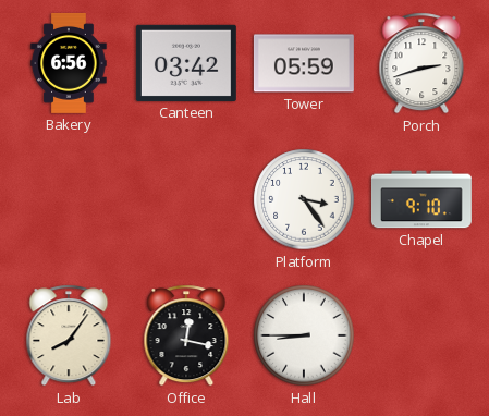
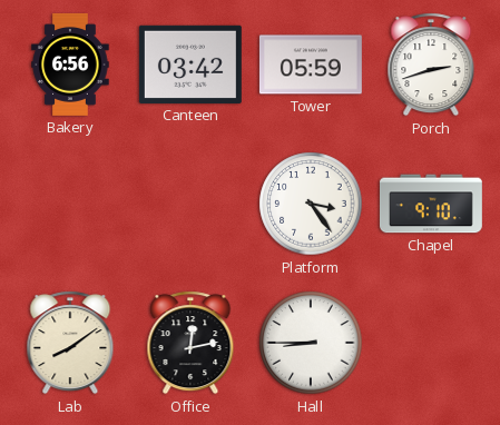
Lab: 8:06 -> 8:09
Office: 12:17 -> 12:13
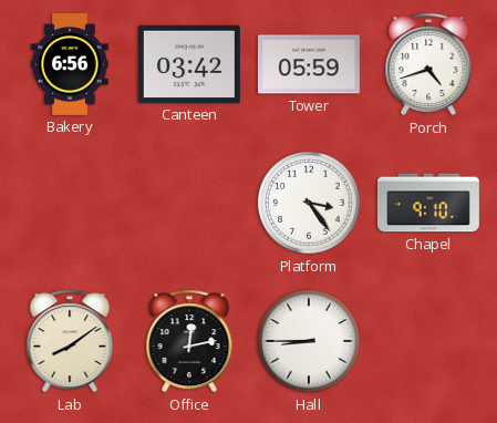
Porch: 2:42 -> 4:42
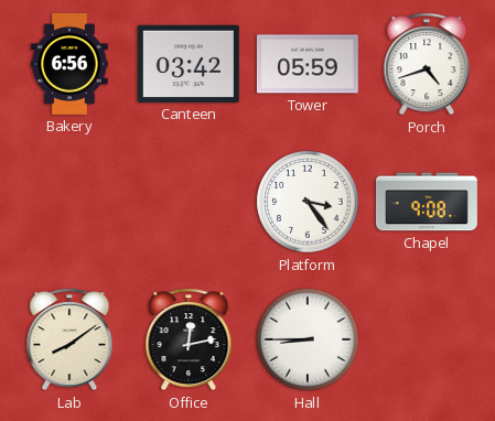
Chapel: 9:10 -> 9:08
